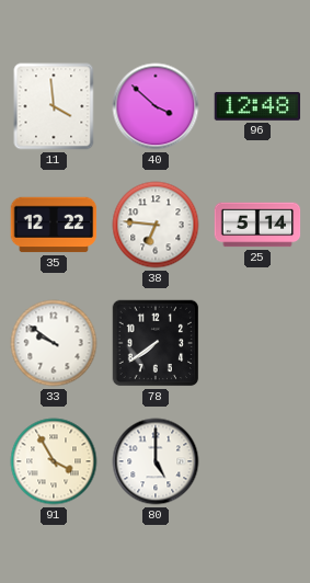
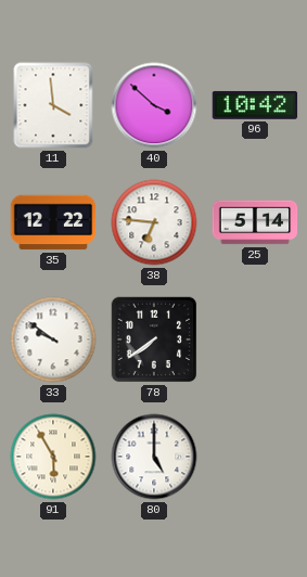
96: 12:48 -> 10:42
91: 3:55 -> 5:55
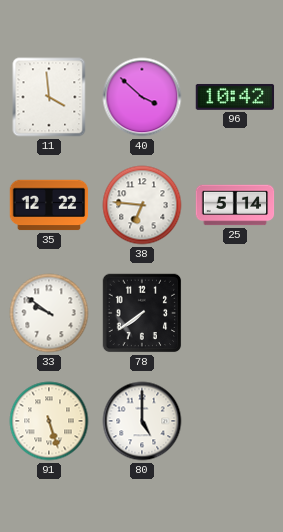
91: 5:55 -> 5:27
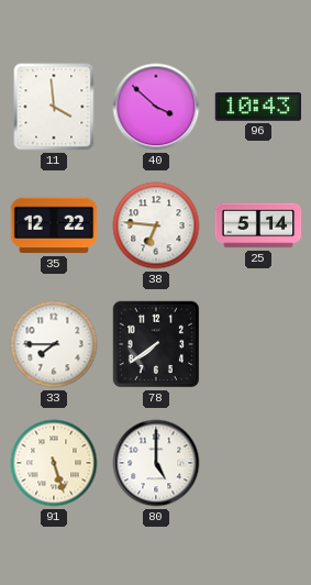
96: 10:42 -> 10:43
33: 9:51 -> 7:45
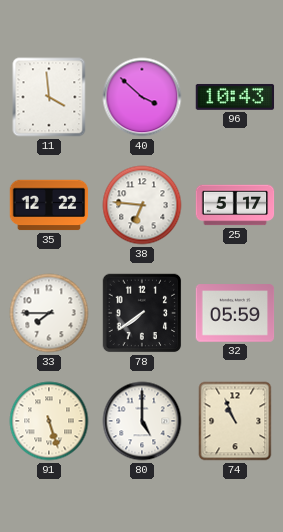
25: 5:14 -> 5:17
32: none -> 05:59
74: none -> 10:56
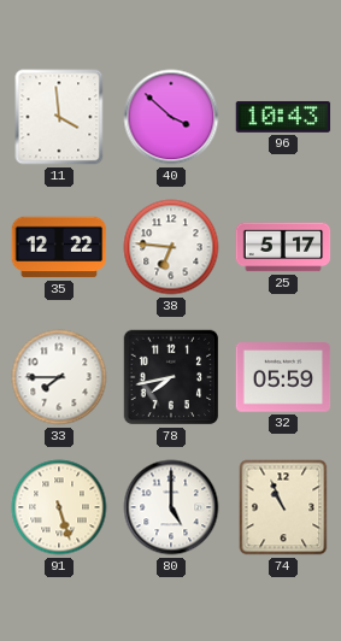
78: 7:39 -> 7:43
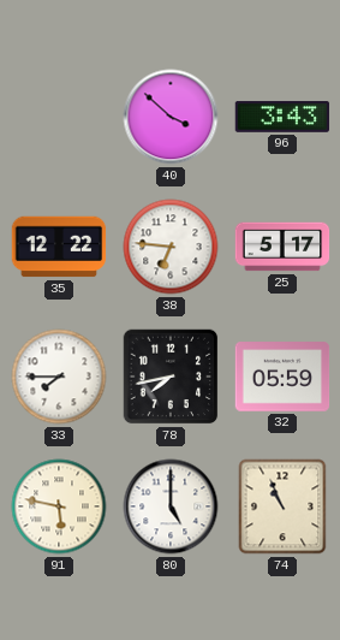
11: 3:59 -> none
96: 10:43 -> 3:43
91: 5:27 -> 5:47
